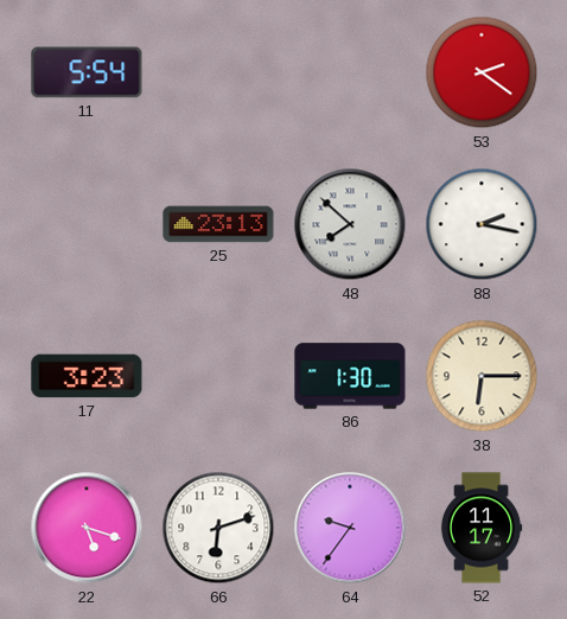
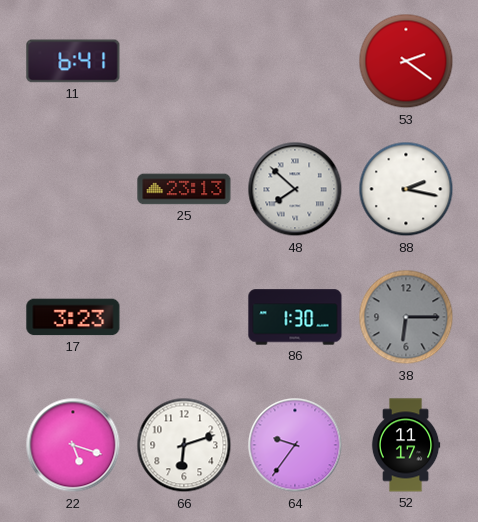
11: 5:54 -> 6:41
38 dial: cream -> grey
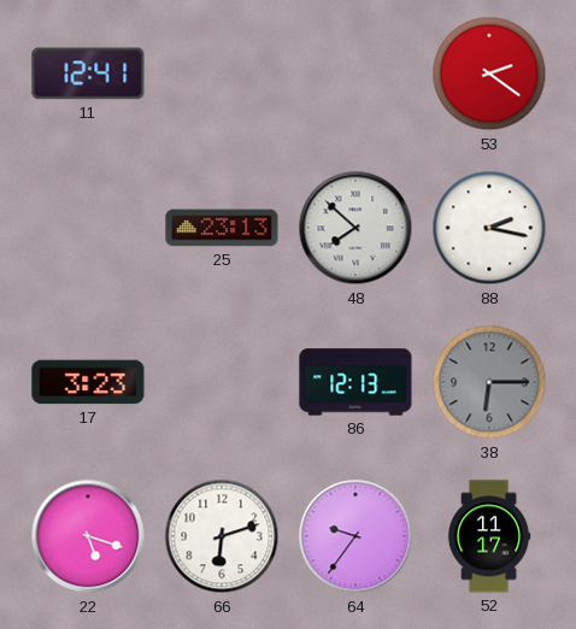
11: 6:41 -> 12:41
86: 1:30 -> 12:13
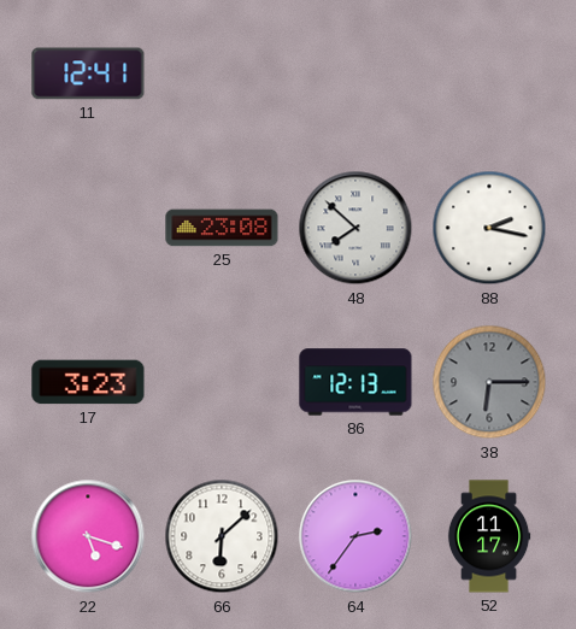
53: 2:21 -> none
25: 23:13 -> 23:08
66: 6:12 -> 6:08
64: 9:36 -> 2:36
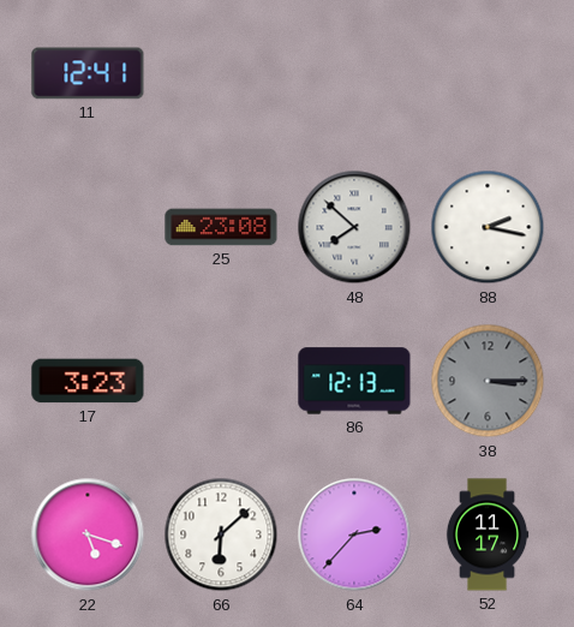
38: 6:15 -> 3:15
64: 2:36 -> 2:37
